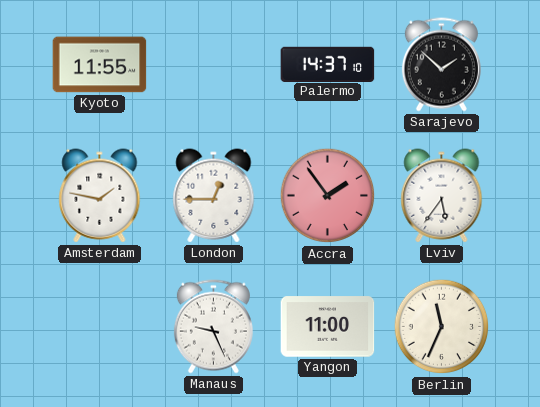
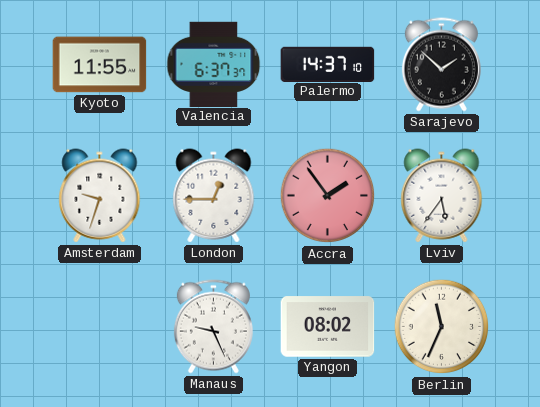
Valencia: none -> 6:37
Amsterdam: 1:47 -> 9:33
Yangon: 11:00 -> 08:02
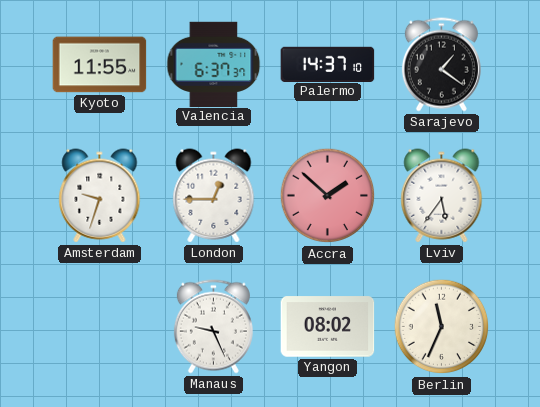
Sarajevo: 1:52 -> 1:21
Accra: 1:54 -> 1:52
